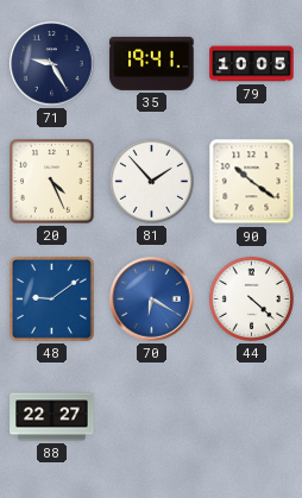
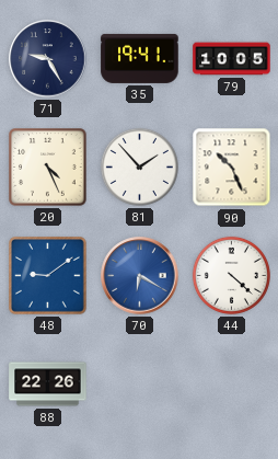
90: 10:21 -> 10:26
88: 22:27 -> 22:26
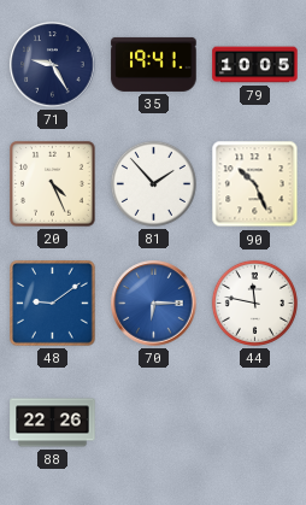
70: 6:20 -> 6:15
44: 4:22 -> 11:47
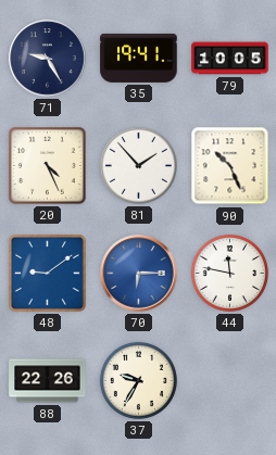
37: none -> 9:35
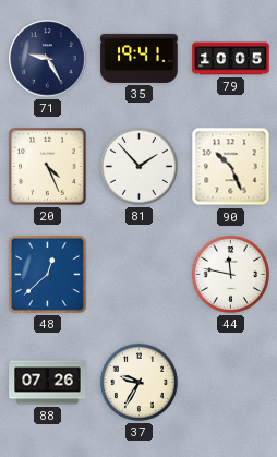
48: 9:09 -> 12:38
70: 6:15 -> none
88: 22:26 -> 07:26
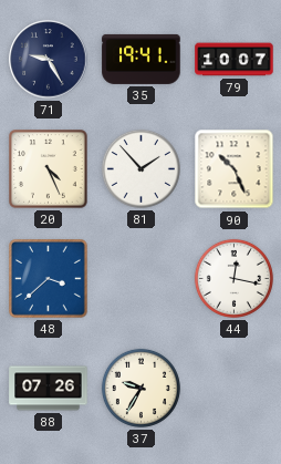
79: 10:05 -> 10:07
48: 12:38 -> 3:38
44: 11:47 -> 12:17
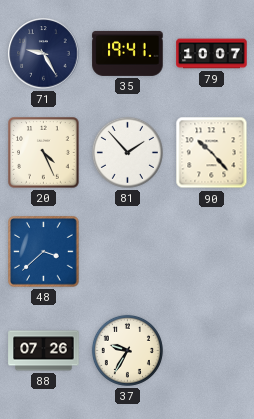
90: 10:26 -> 10:23
44: 12:17 -> none
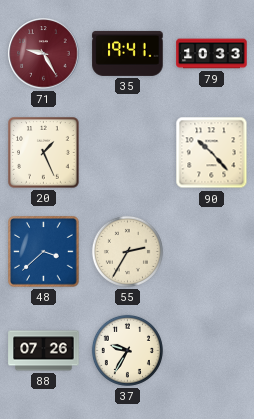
71 dial: navy -> burgundy
79: 10:07 -> 10:33
20: 4:26 -> 1:26
81: 1:53 -> none
55: none -> 2:35
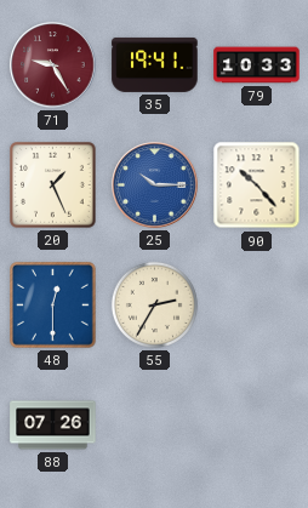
25: none -> 10:15
48: 3:38 -> 12:30
37: 9:35 -> none
